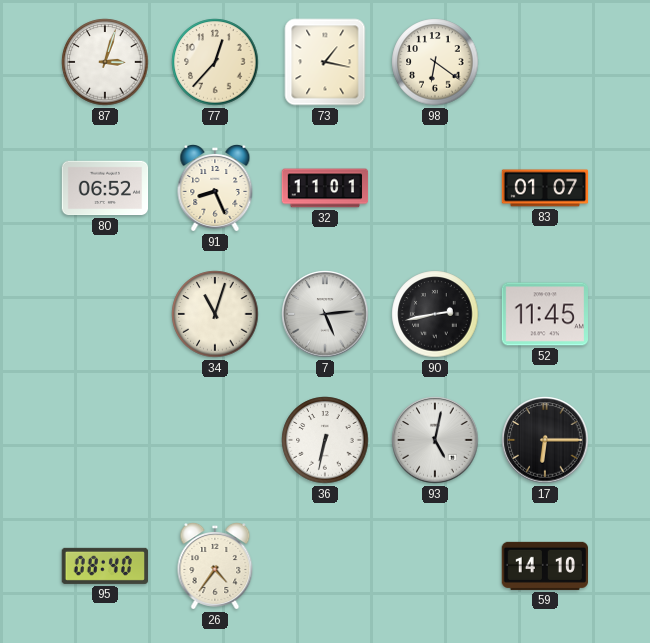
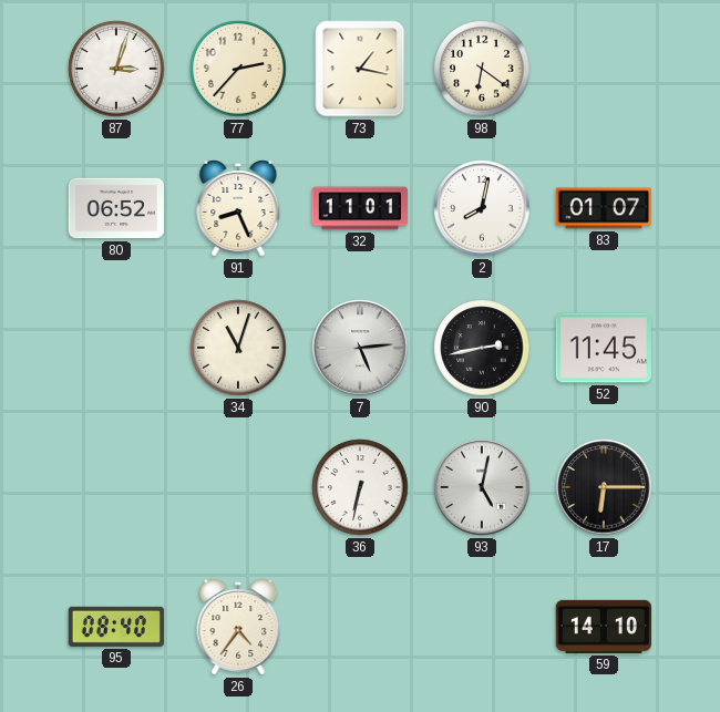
77: 12:37 -> 2:37
2: none -> 8:02
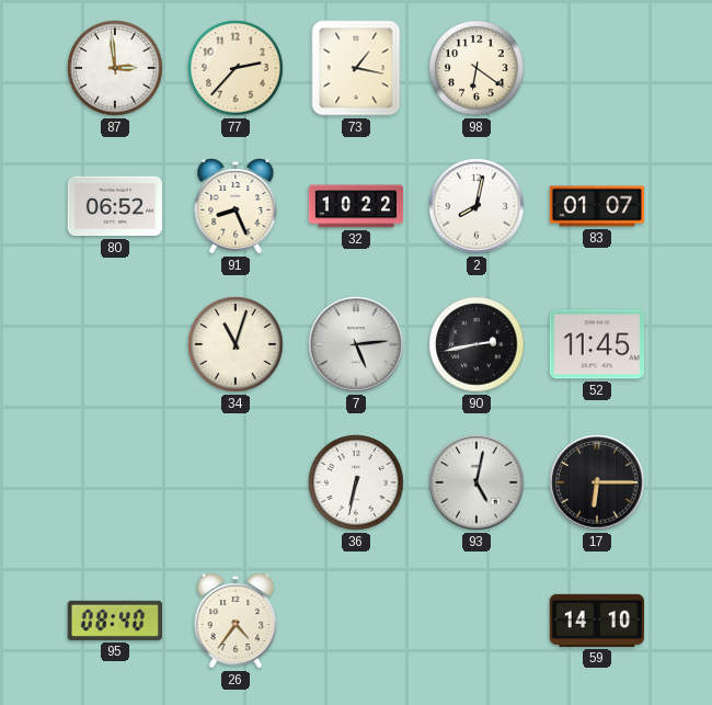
87: 3:03 -> 2:59
32: 11:01 -> 10:22
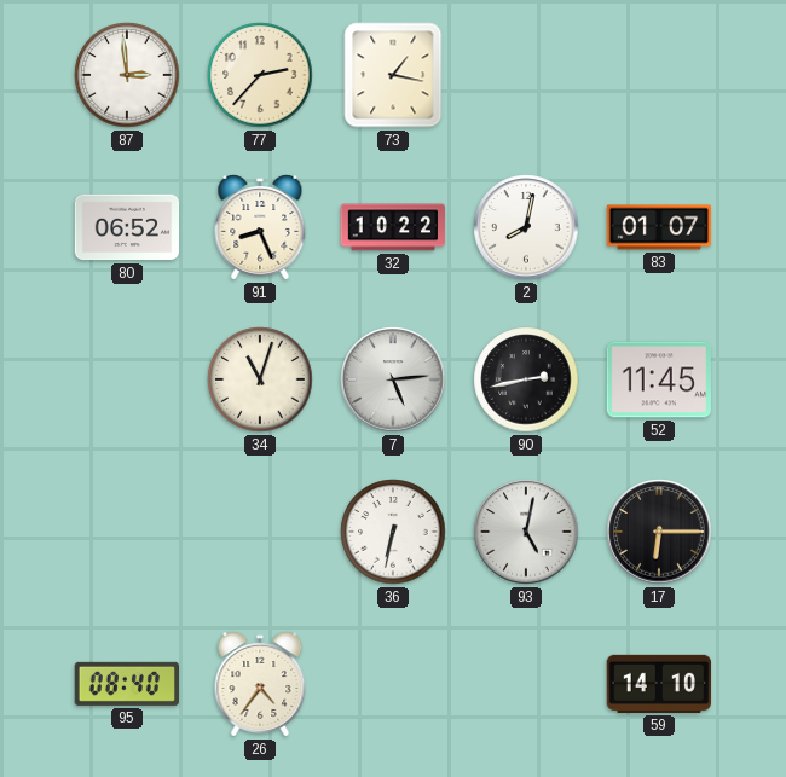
98: 6:21 -> none
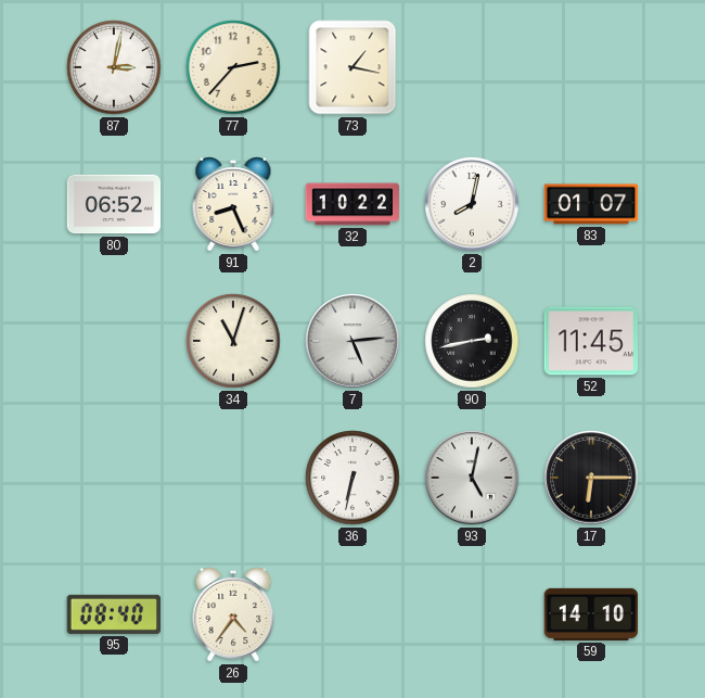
87: 2:59 -> 3:02
